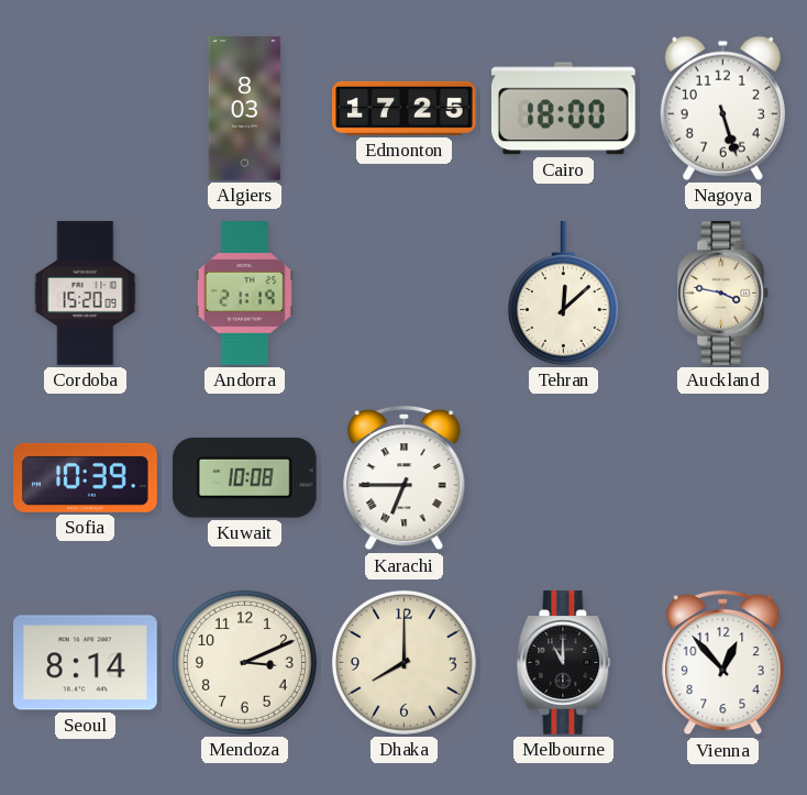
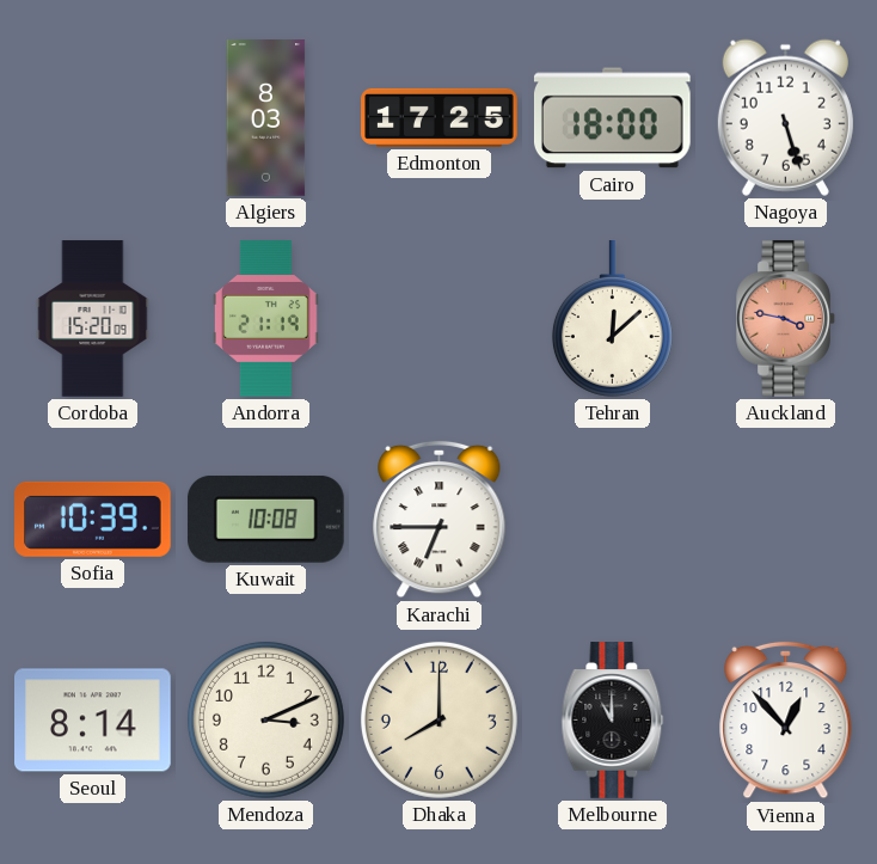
Auckland dial: cream -> salmon
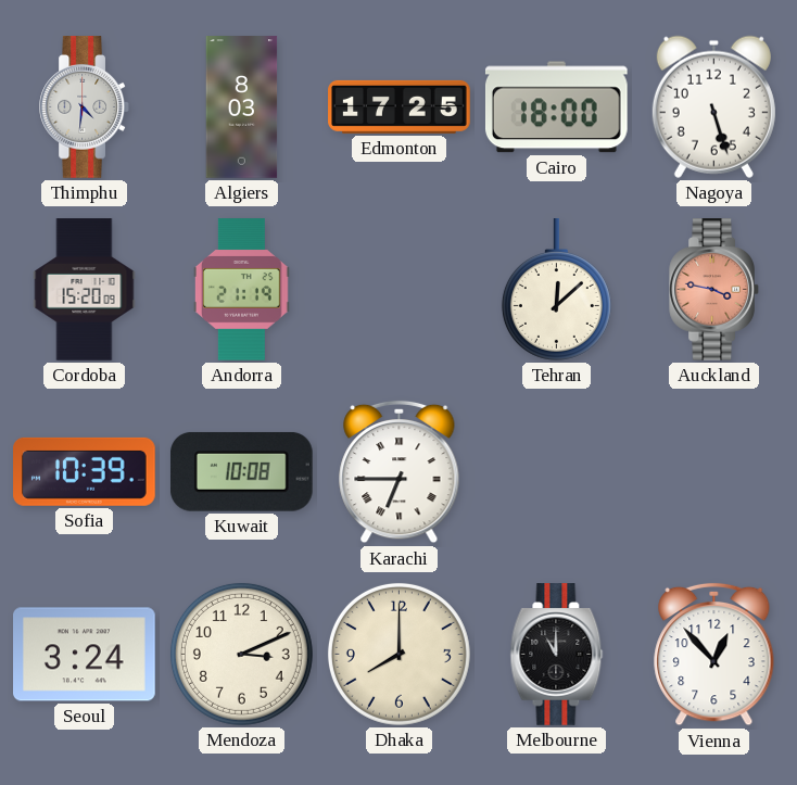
Thimphu: none -> 4:31
Seoul: 8:14 -> 3:24
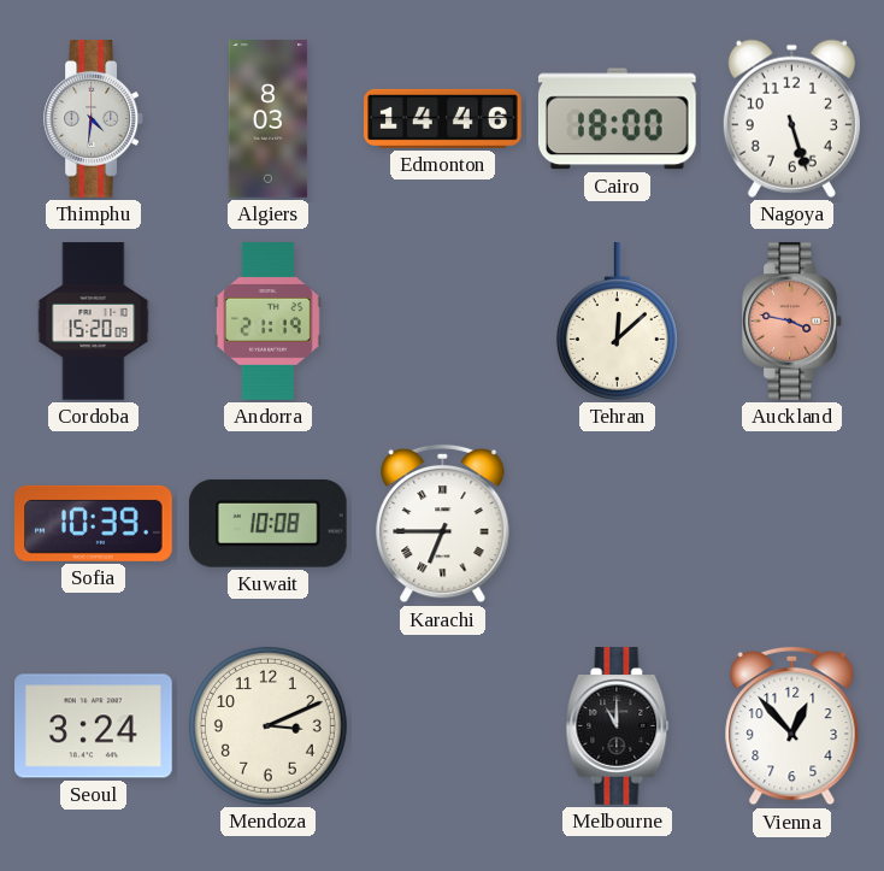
Edmonton: 17:25 -> 14:46
Dhaka: 8:00 -> none
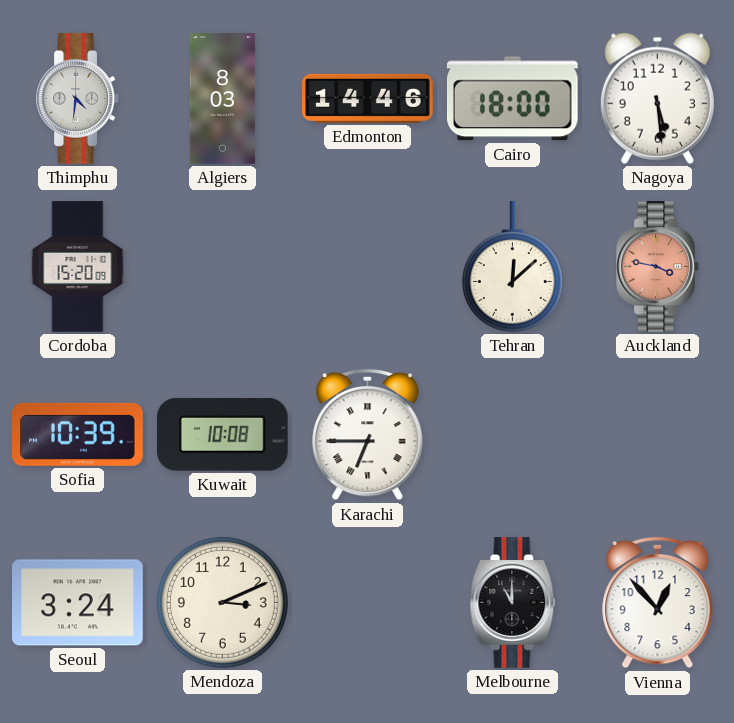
Nagoya: 5:27 -> 5:29
Andorra: 21:19 -> none
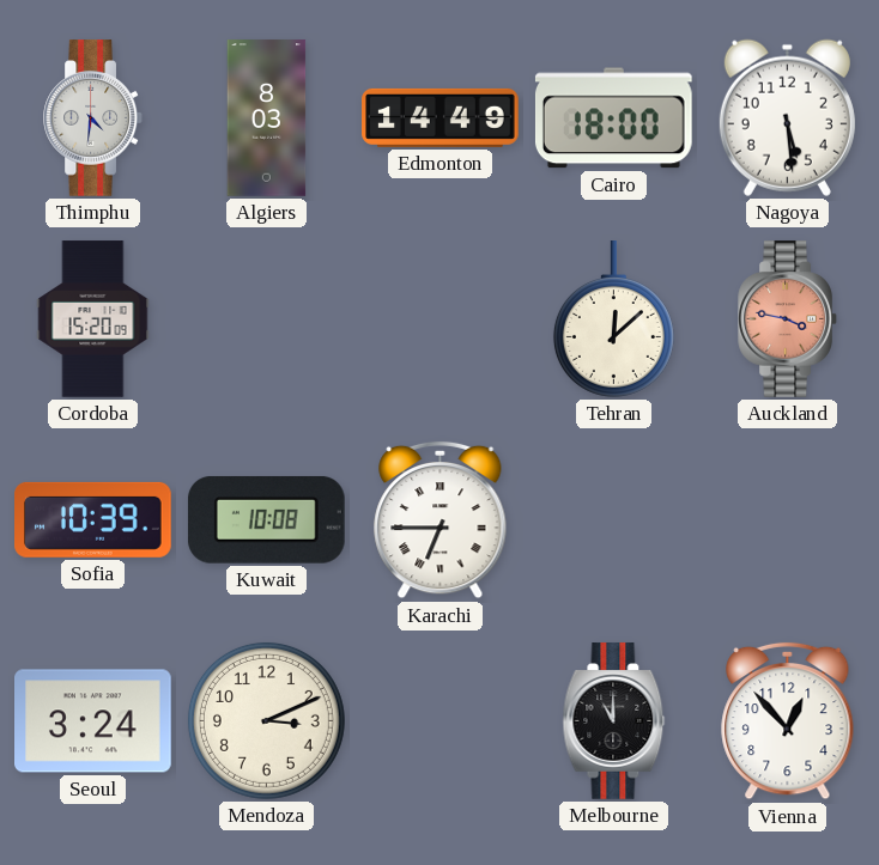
Edmonton: 14:46 -> 14:49
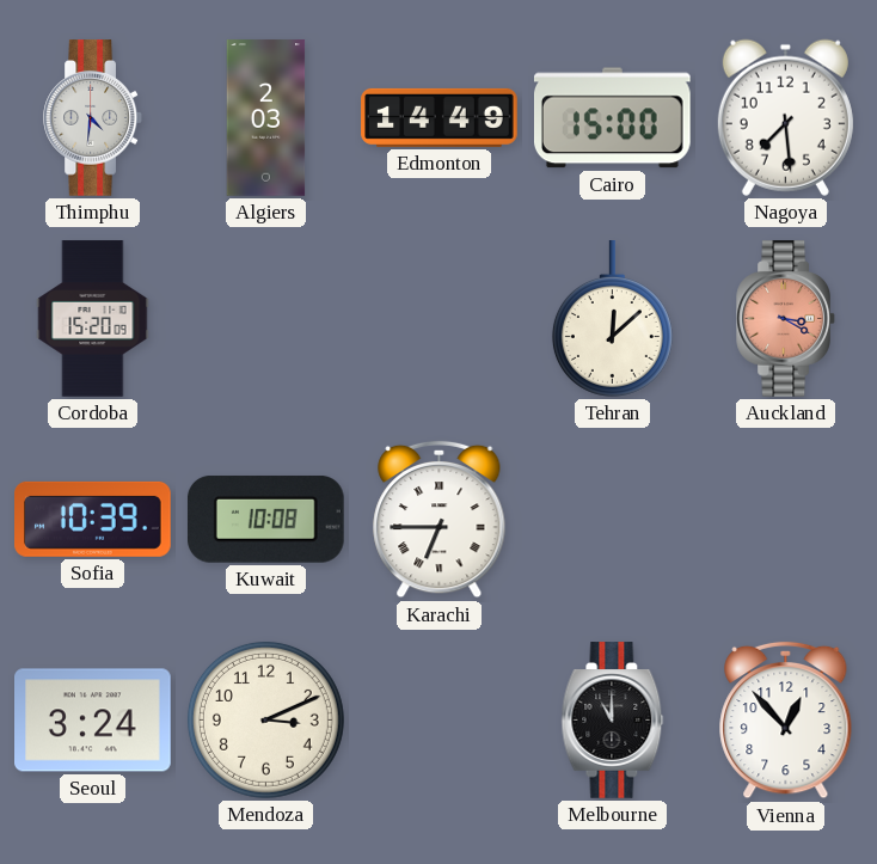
Algiers: 8:03 -> 2:03
Cairo: 18:00 -> 15:00
Nagoya: 5:29 -> 7:29
Auckland: 3:47 -> 3:20
